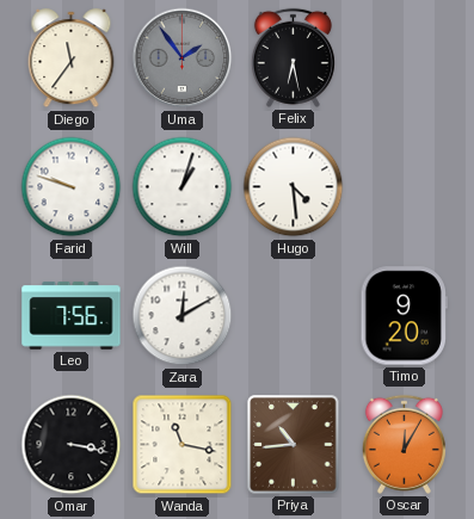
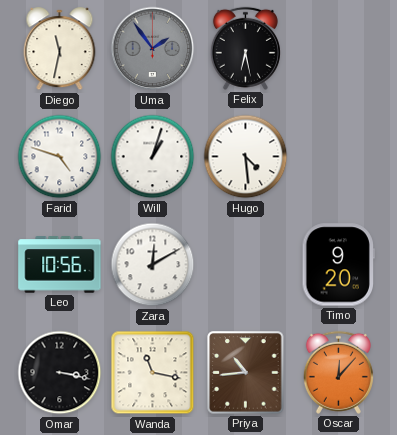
Diego: 11:36 -> 11:32
Farid: 9:48 -> 4:48
Leo: 7:56 -> 10:56
Oscar: 12:05 -> 12:07
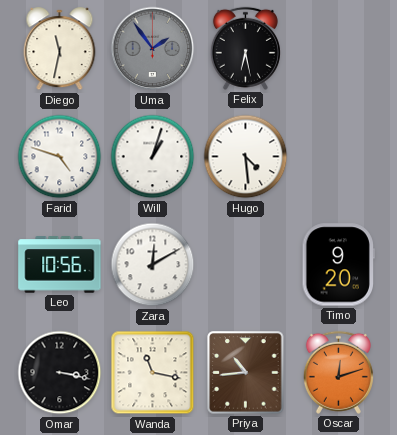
Oscar: 12:07 -> 12:12
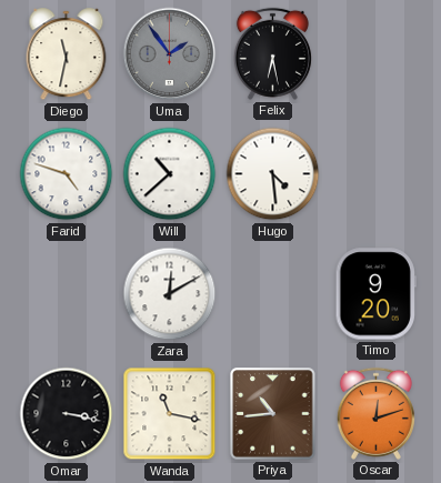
Will: 1:03 -> 10:38
Leo: 10:56 -> none
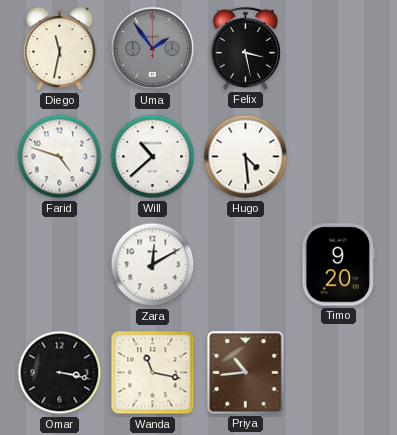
Felix: 6:28 -> 3:28
Oscar: 12:12 -> none
